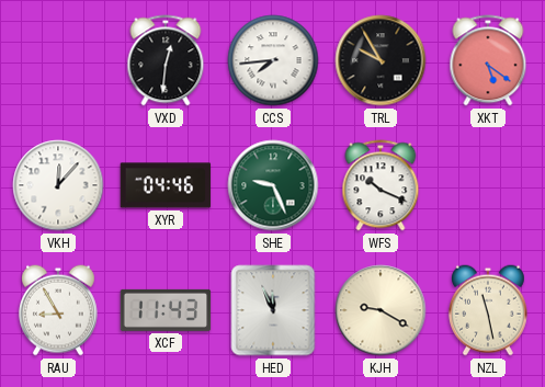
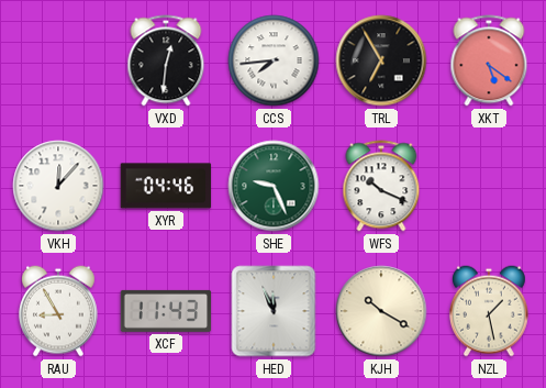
TRL: 9:55 -> 6:55
KJH: 9:20 -> 10:20
NZL: 11:28 -> 1:28
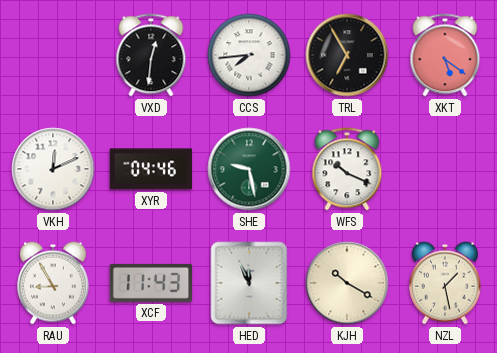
VKH: 12:07 -> 12:11
SHE: 9:26 -> 9:28
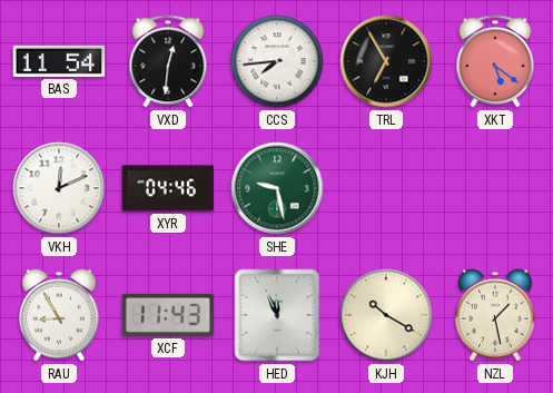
BAS: none -> 11:54
WFS: 10:19 -> none
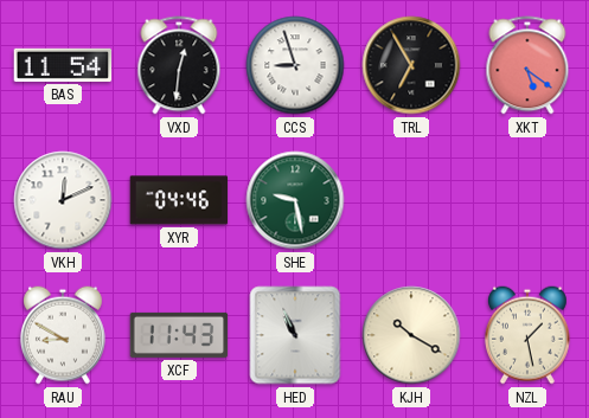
CCS: 7:44 -> 8:57
RAU: 8:55 -> 8:50
HED: 11:56 -> 10:56
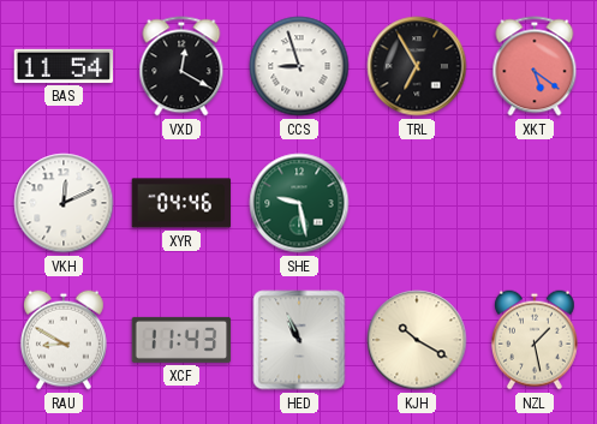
VXD: 12:31 -> 12:20
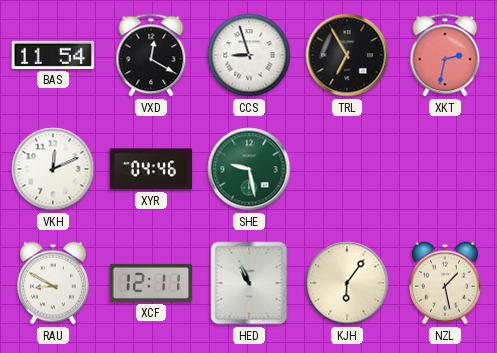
XKT: 5:21 -> 2:32
XCF: 11:43 -> 12:11
KJH: 10:20 -> 6:06
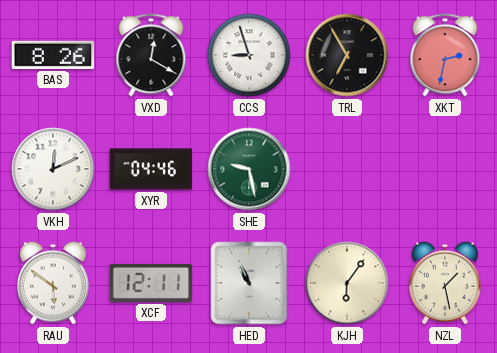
BAS: 11:54 -> 8:26
RAU: 8:50 -> 5:51
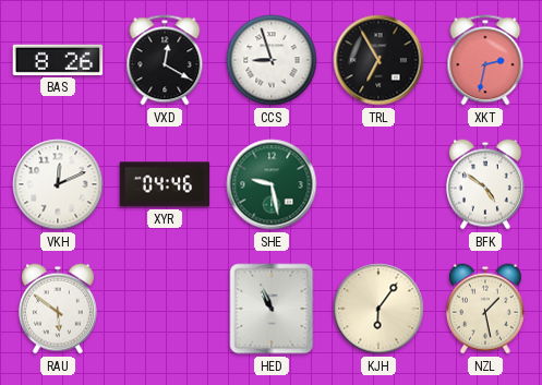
BFK: none -> 4:51
XCF: 12:11 -> none
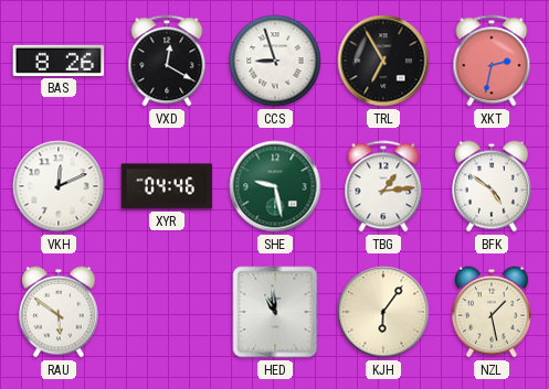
TBG: none -> 1:14
HED: 10:56 -> 10:59
